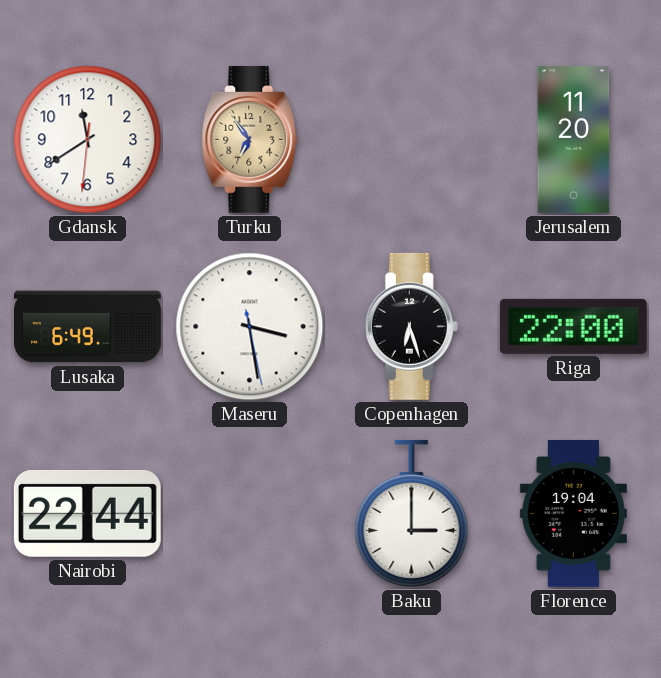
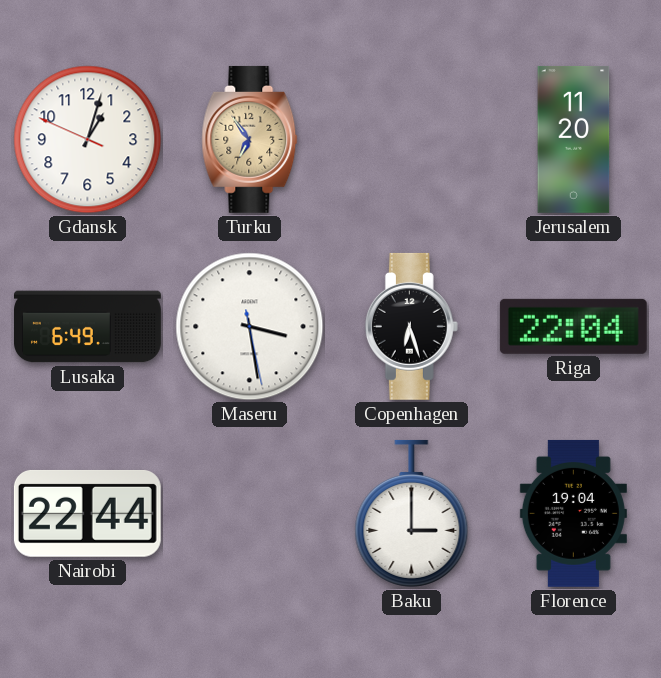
Gdansk: 11:39 -> 1:02
Riga: 22:00 -> 22:04
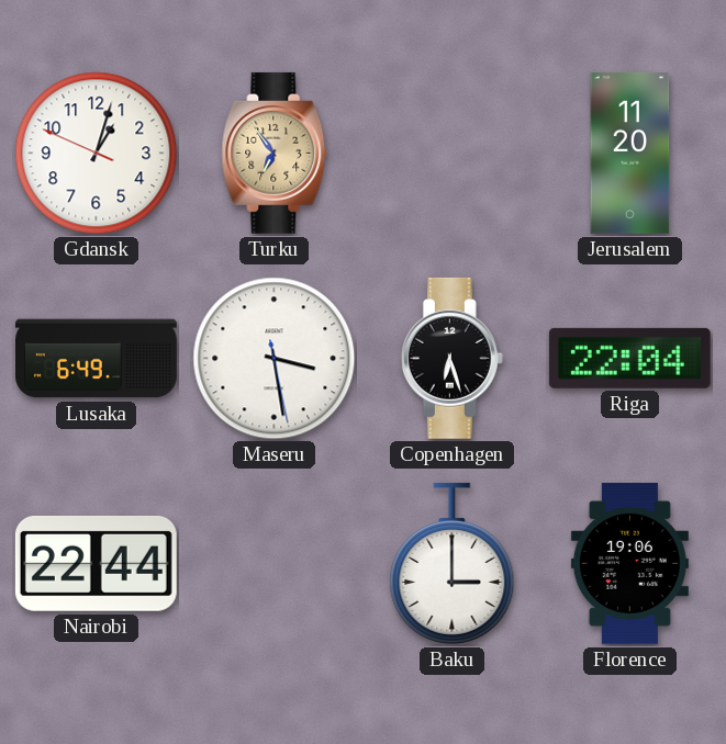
Florence: 19:04 -> 19:06
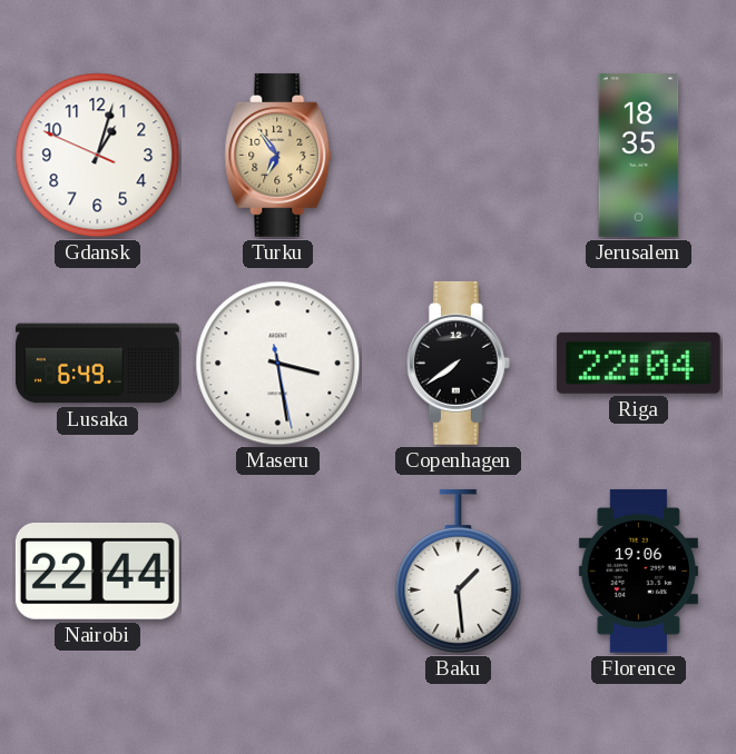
Jerusalem: 11:20 -> 18:35
Copenhagen: 6:27 -> 7:39
Baku: 3:00 -> 1:29
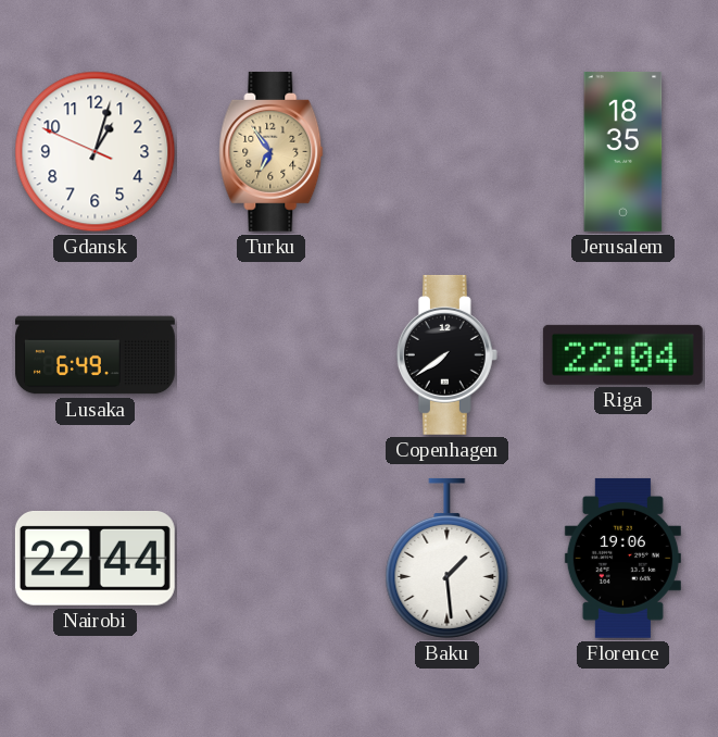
Maseru: 3:28 -> none
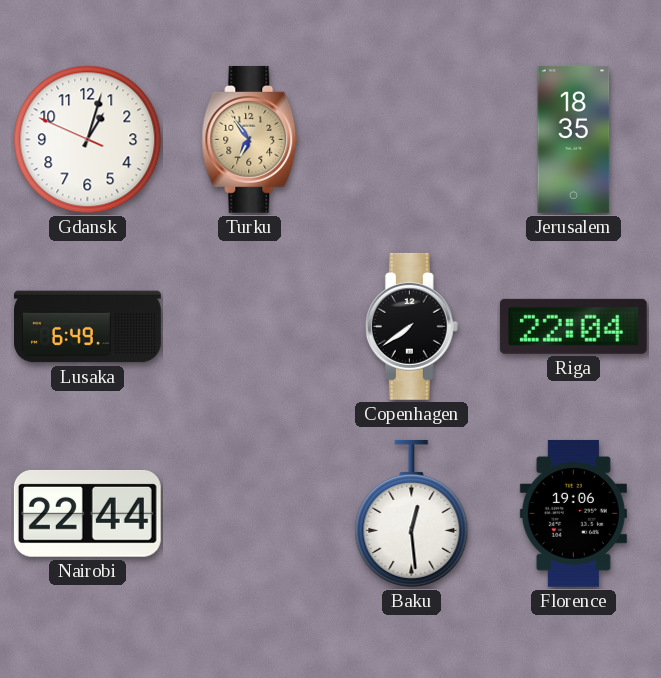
Baku: 1:29 -> 12:29
